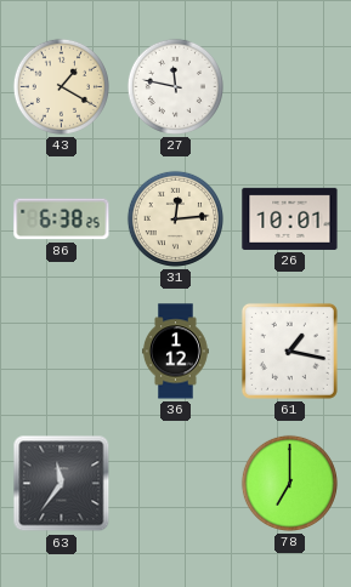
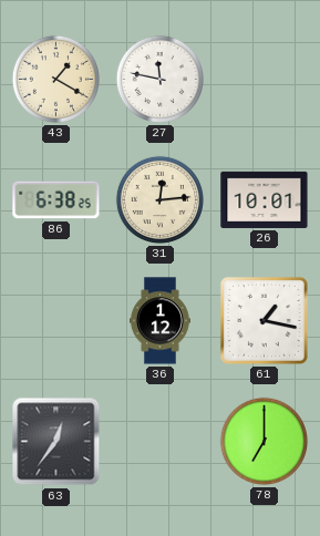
63: 11:36 -> 12:36
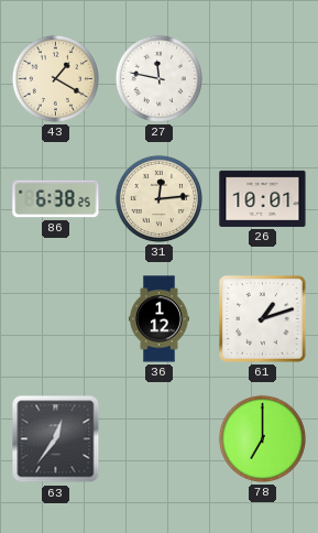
61: 1:17 -> 1:12
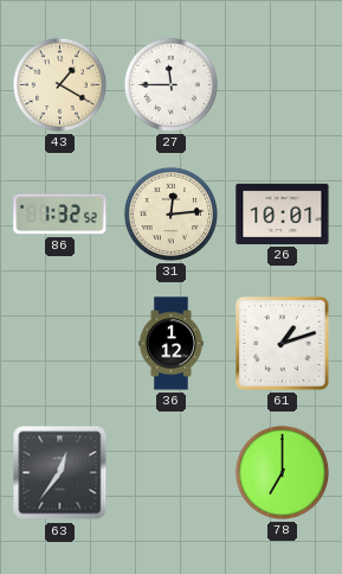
27: 11:47 -> 11:45
86: 6:38 -> 1:32
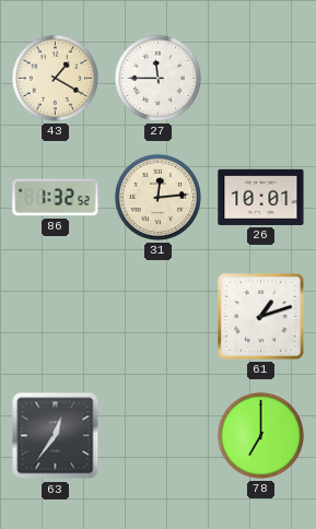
36: 1:12 -> none
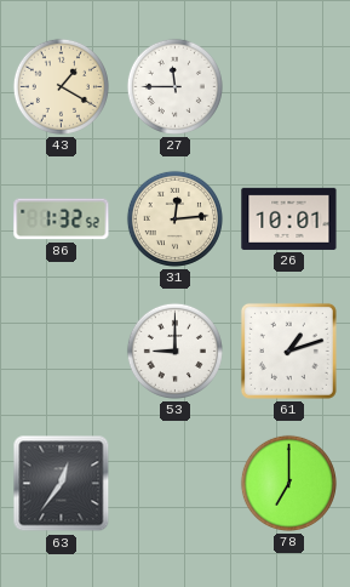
53: none -> 9:00
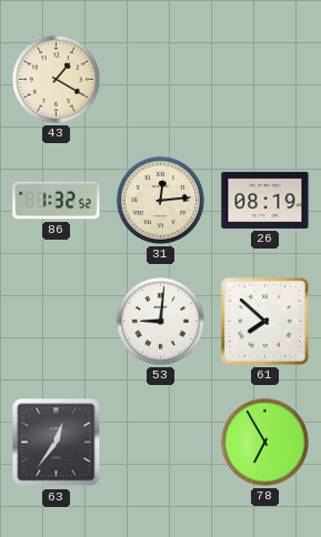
27: 11:45 -> none
26: 10:01 -> 08:19
53: 9:00 -> 9:01
61: 1:12 -> 7:52
78: 7:00 -> 6:55
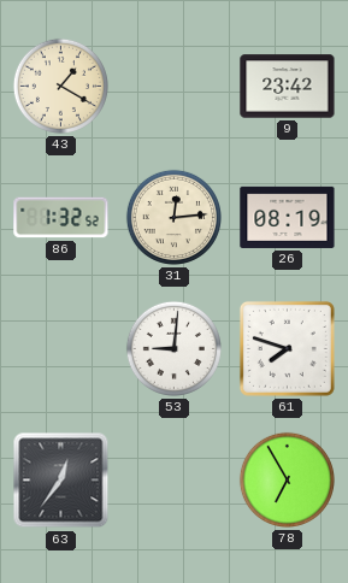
9: none -> 23:42
61: 7:52 -> 7:48
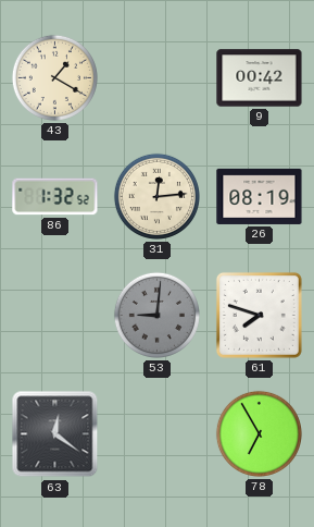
9: 23:42 -> 00:42
53 dial: white -> grey
63: 12:36 -> 12:21
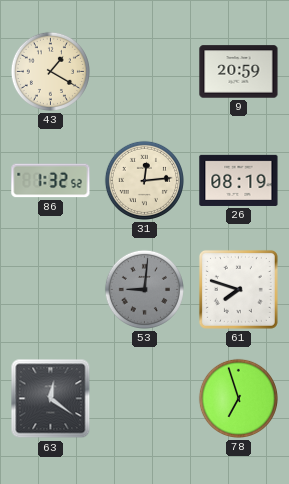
9: 00:42 -> 20:59
78: 6:55 -> 6:57
